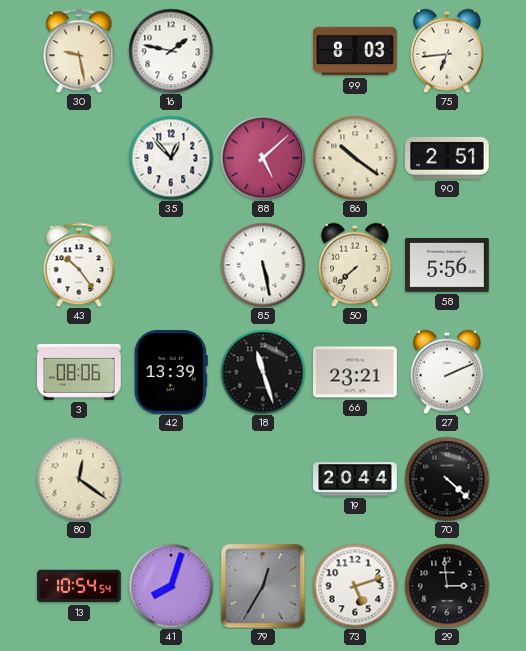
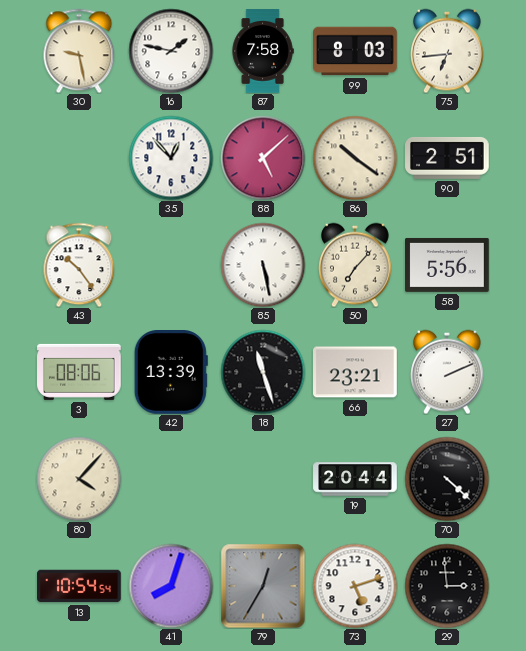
87: none -> 7:58
50: 7:38 -> 7:07
80: 12:21 -> 4:07
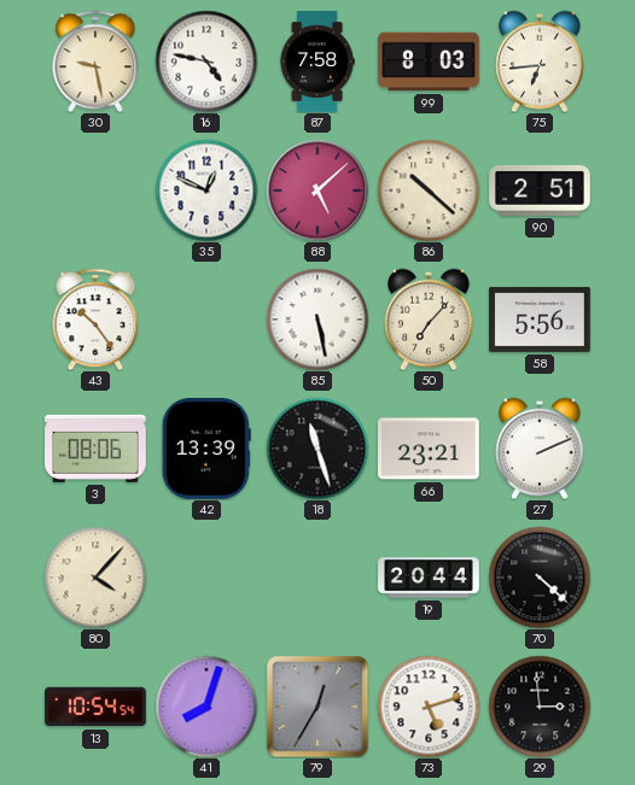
16: 1:47 -> 4:47
35: 12:53 -> 12:49
86: 10:21 -> 10:22
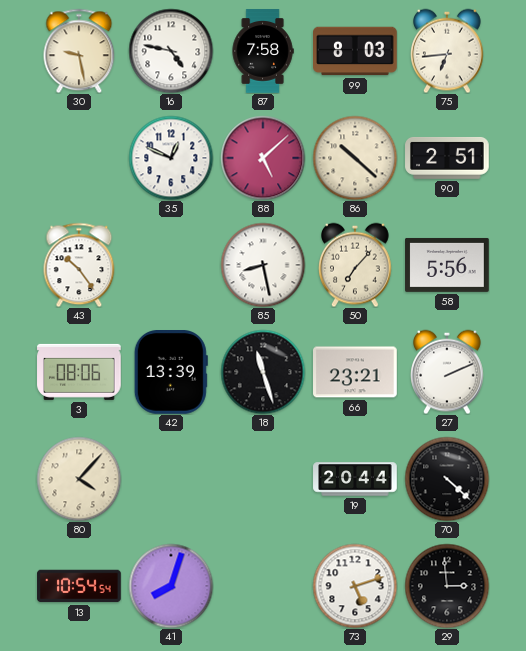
85: 5:28 -> 8:28
79: 12:35 -> none
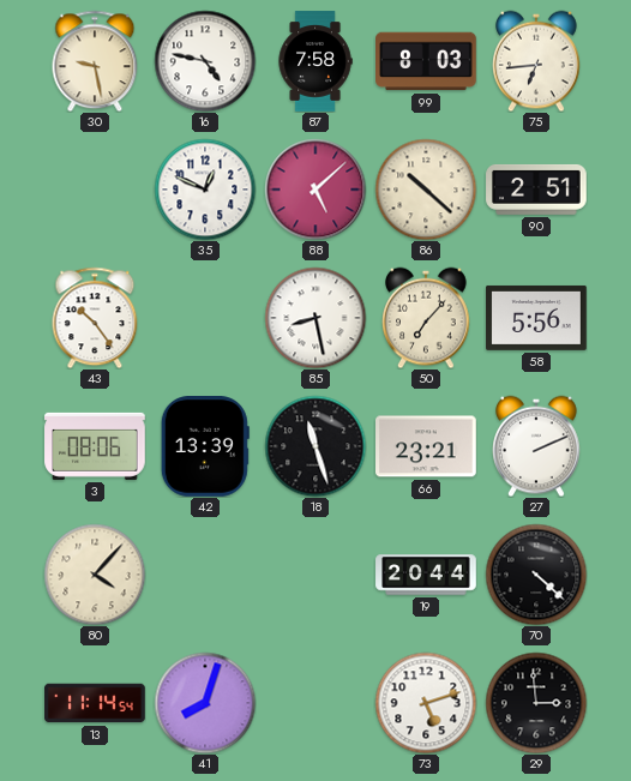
13: 10:54 -> 11:14
